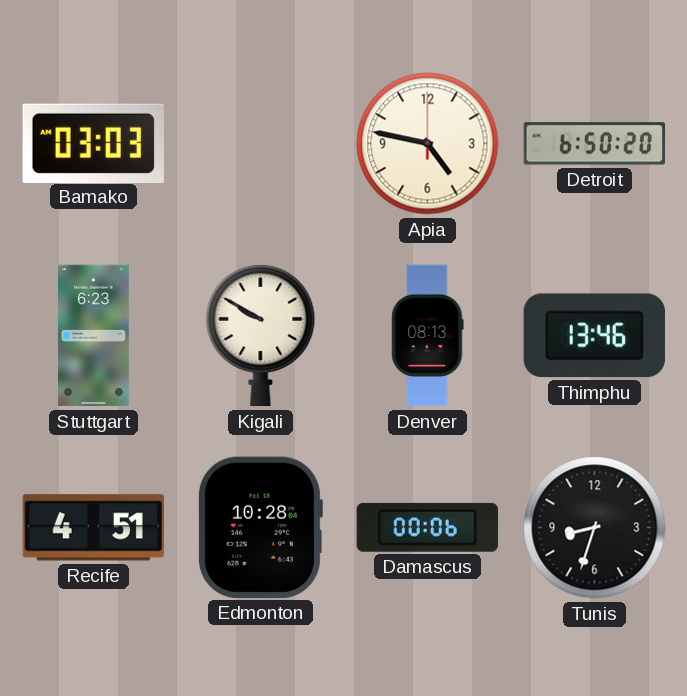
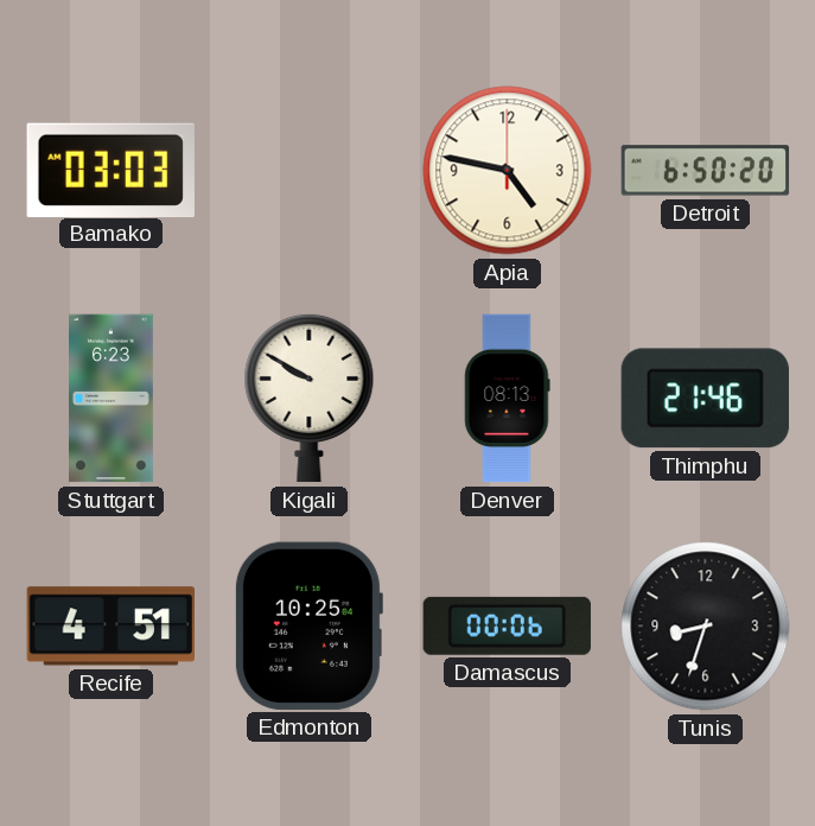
Thimphu: 13:46 -> 21:46
Edmonton: 10:28 -> 10:25
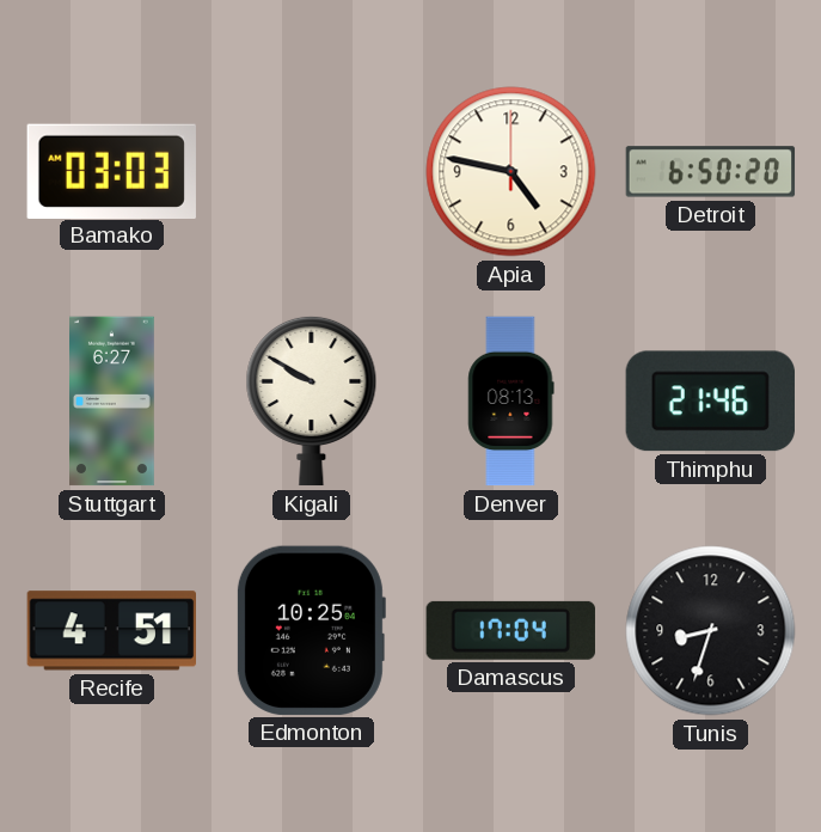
Stuttgart: 6:23 -> 6:27
Damascus: 00:06 -> 17:04
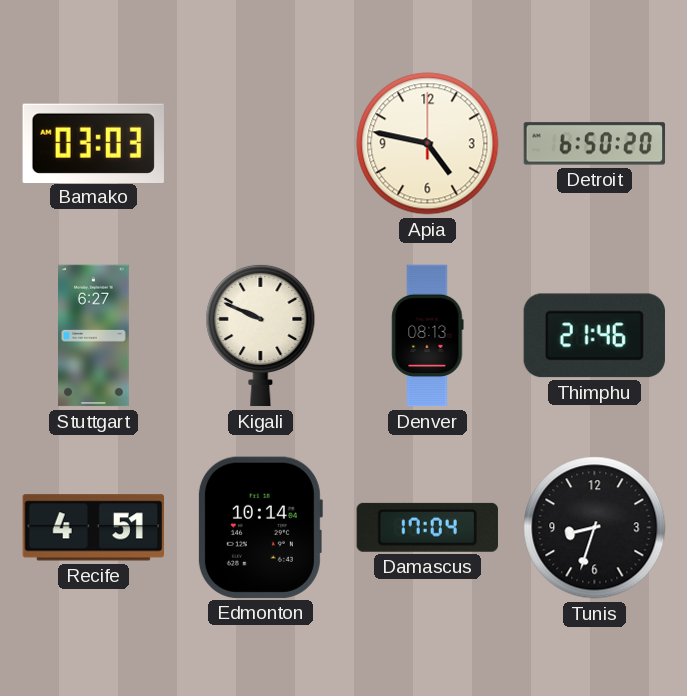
Kigali: 9:50 -> 9:49
Edmonton: 10:25 -> 10:14
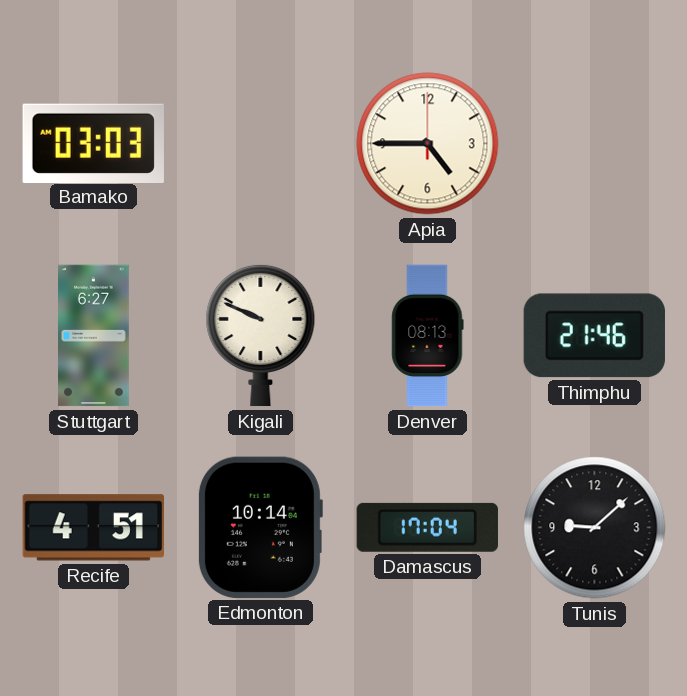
Apia: 4:47 -> 4:45
Detroit: 6:50 -> none
Tunis: 8:33 -> 9:08
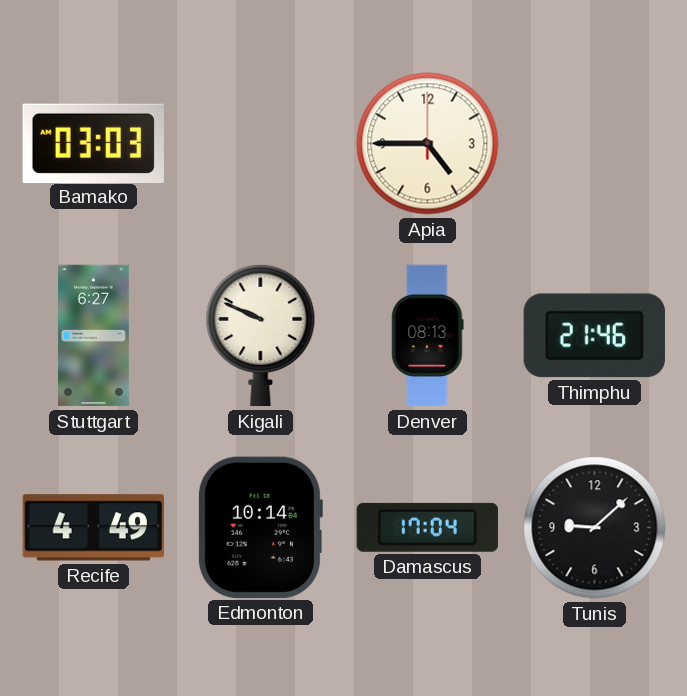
Recife: 4:51 -> 4:49
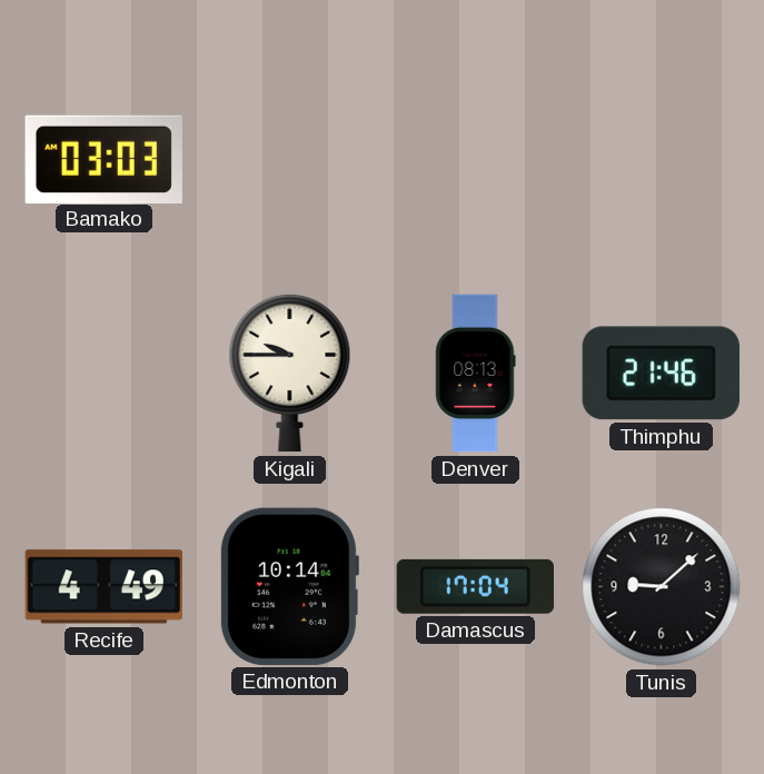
Apia: 4:45 -> none
Stuttgart: 6:27 -> none
Kigali: 9:49 -> 9:45
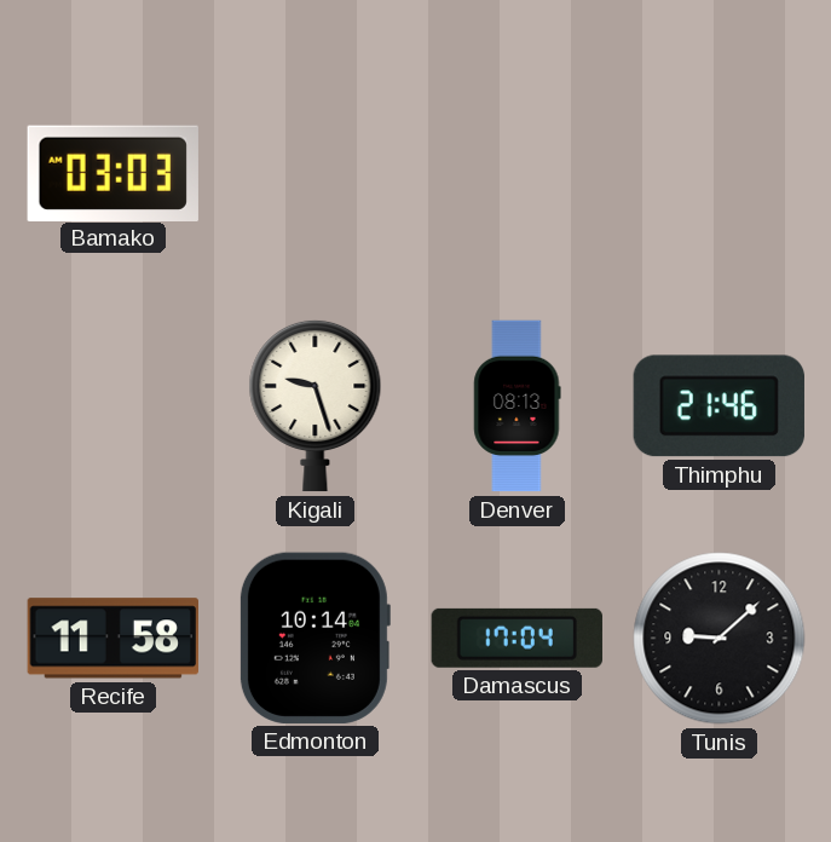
Kigali: 9:45 -> 9:27
Recife: 4:49 -> 11:58
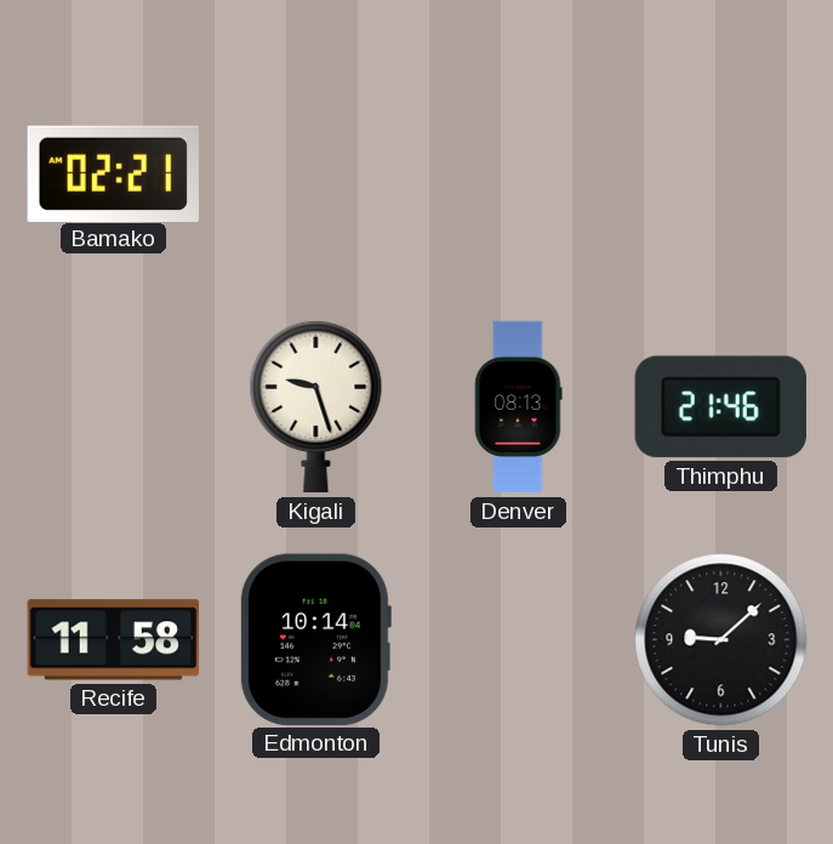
Bamako: 03:03 -> 02:21
Damascus: 17:04 -> none
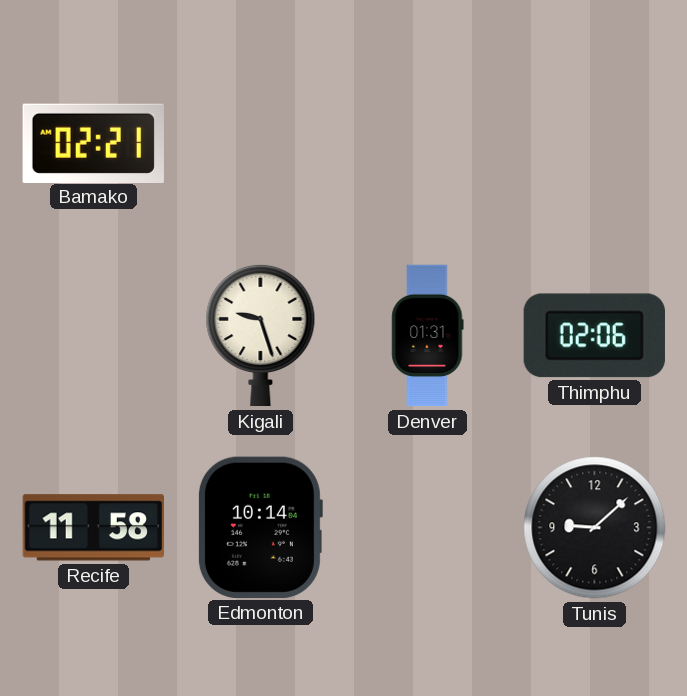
Denver: 08:13 -> 01:31
Thimphu: 21:46 -> 02:06
